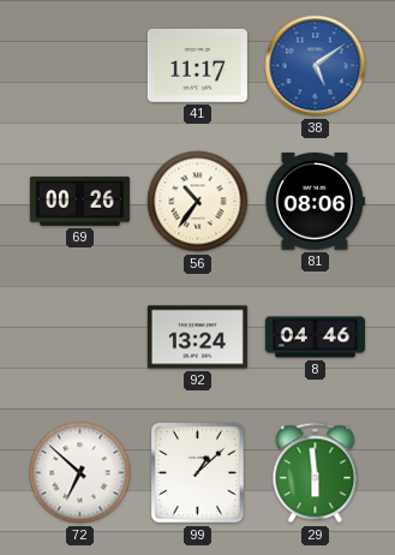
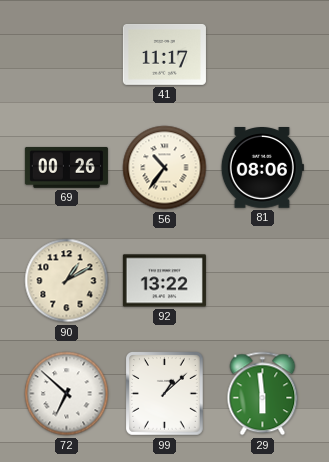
38: 5:09 -> none
90: none -> 1:10
92: 13:24 -> 13:22
8: 04:46 -> none
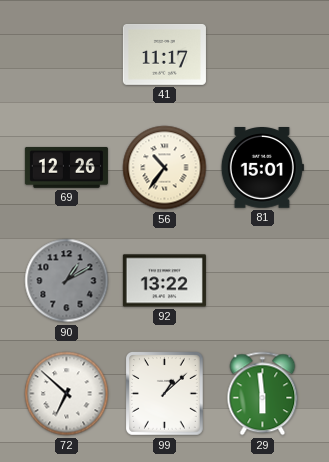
69: 00:26 -> 12:26
81: 08:06 -> 15:01
90 dial: cream -> grey
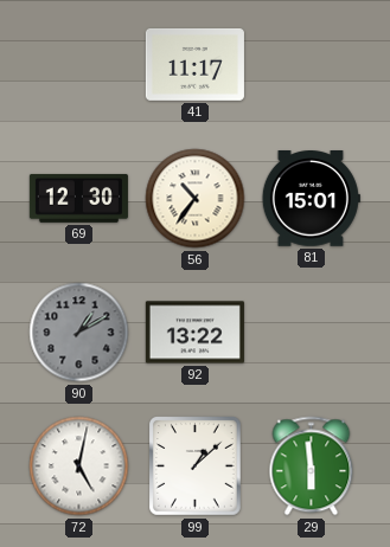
69: 12:26 -> 12:30
72: 6:52 -> 5:02
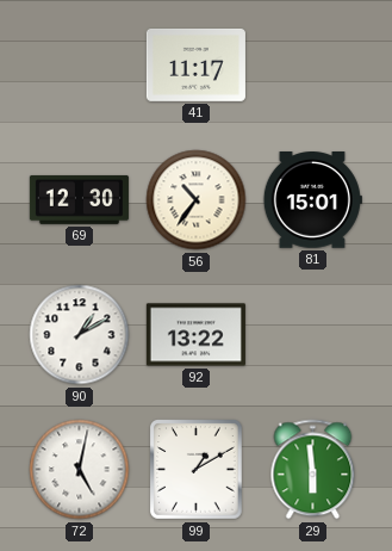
90 dial: grey -> white
99: 1:08 -> 1:10
